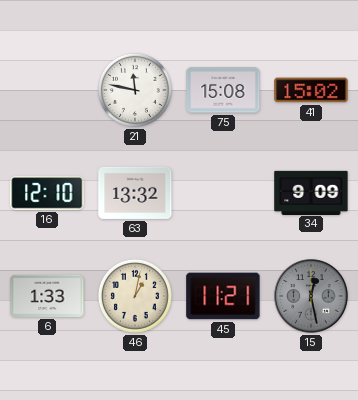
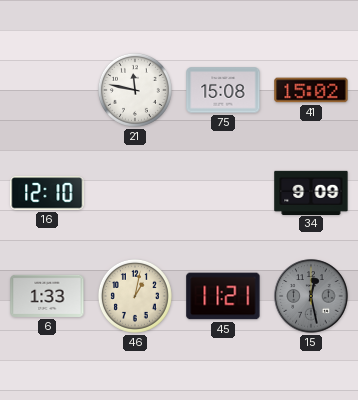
63: 13:32 -> none
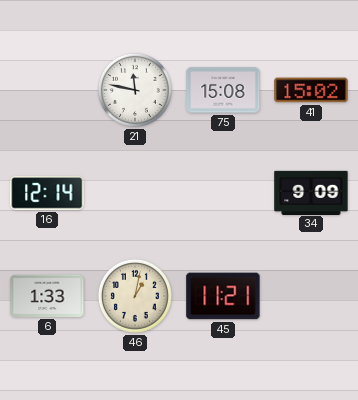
16: 12:10 -> 12:14
15: 12:28 -> none
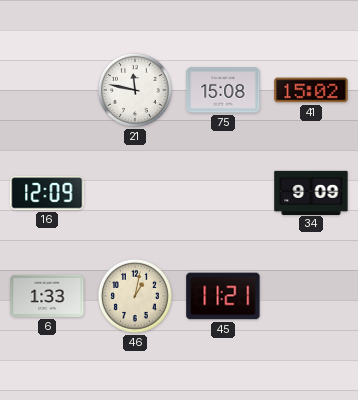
16: 12:14 -> 12:09
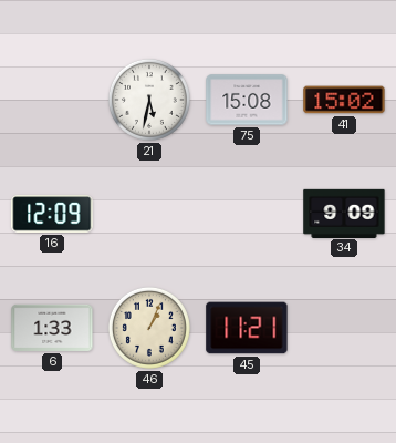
21: 11:47 -> 5:32
46: 1:02 -> 1:04
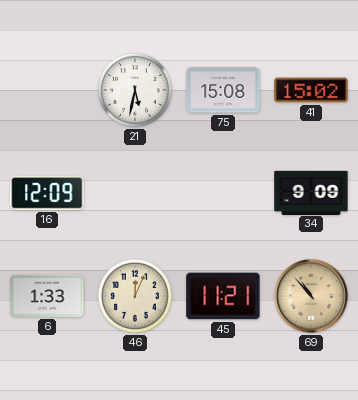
46: 1:04 -> 12:04
69: none -> 10:53
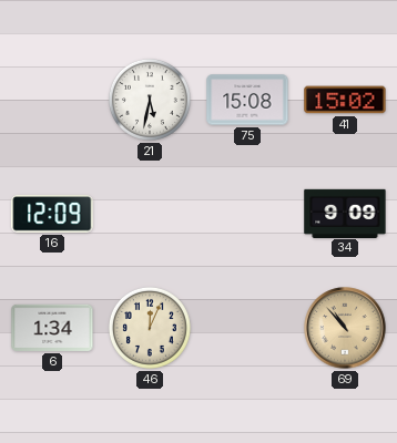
6: 1:33 -> 1:34
45: 11:21 -> none
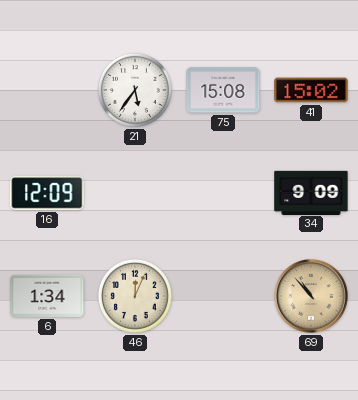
21: 5:32 -> 5:36
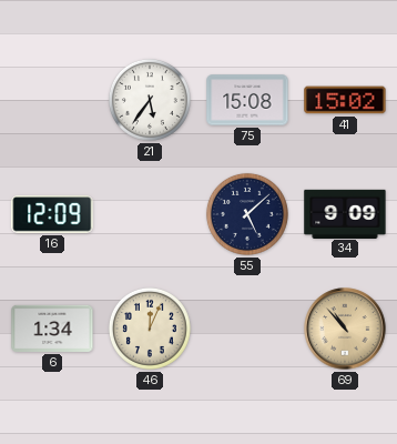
55: none -> 5:08
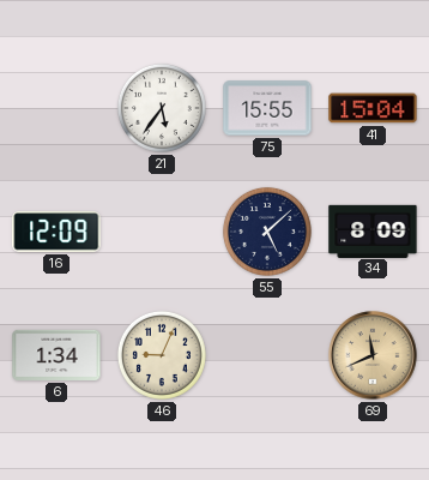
75: 15:08 -> 15:55
41: 15:02 -> 15:04
34: 9:09 -> 8:09
46: 12:04 -> 9:04
69: 10:53 -> 11:41
